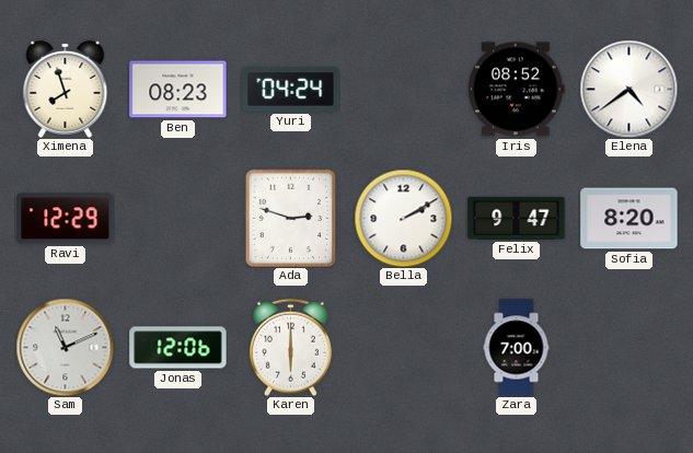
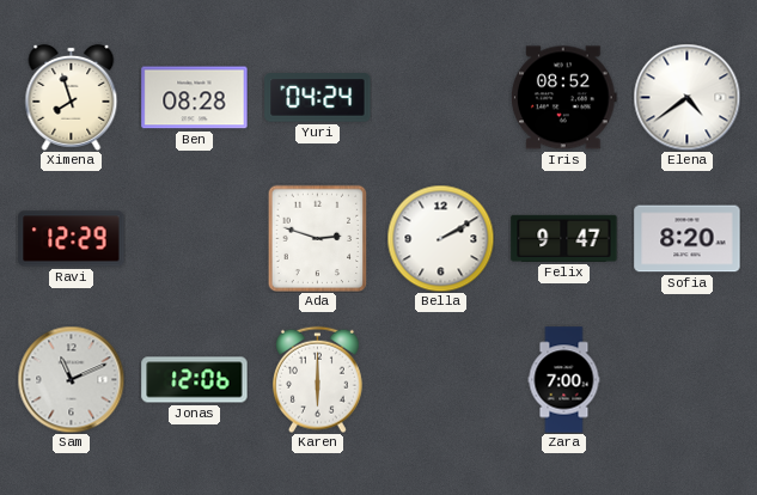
Ben: 08:23 -> 08:28
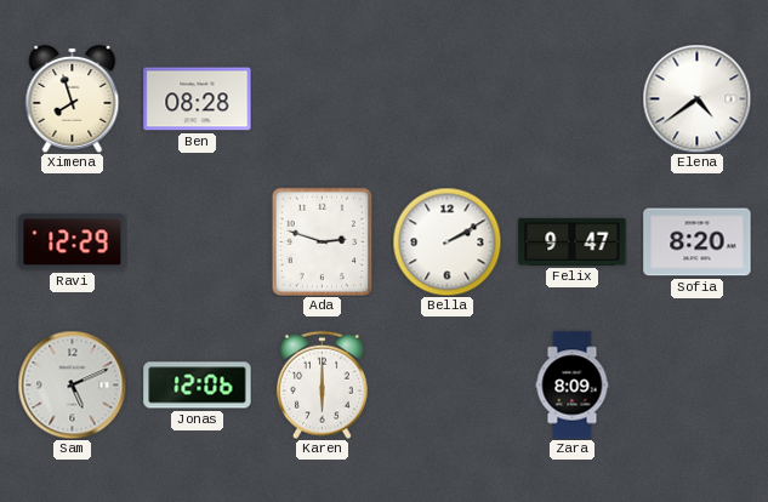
Yuri: 04:24 -> none
Iris: 08:52 -> none
Sam: 11:11 -> 5:11
Zara: 7:00 -> 8:09
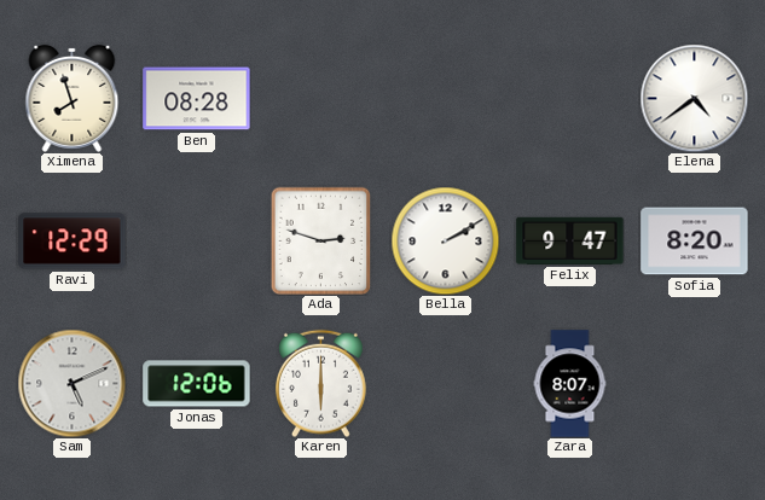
Zara: 8:09 -> 8:07
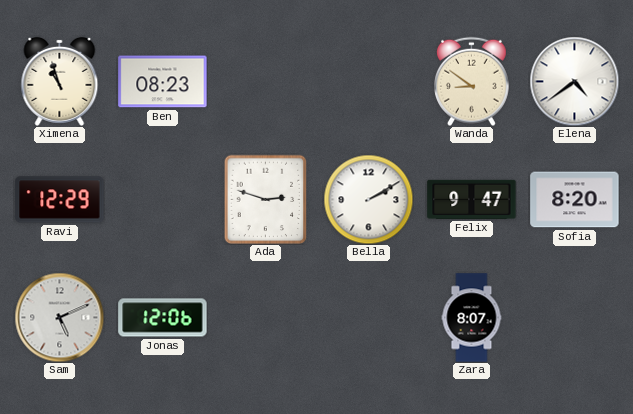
Ximena: 7:57 -> 10:57
Ben: 08:28 -> 08:23
Wanda: none -> 8:51
Karen: 6:00 -> none
